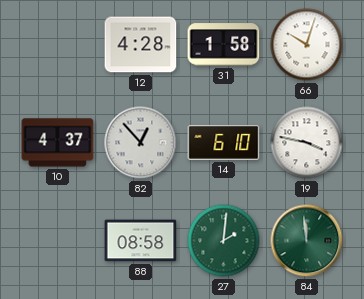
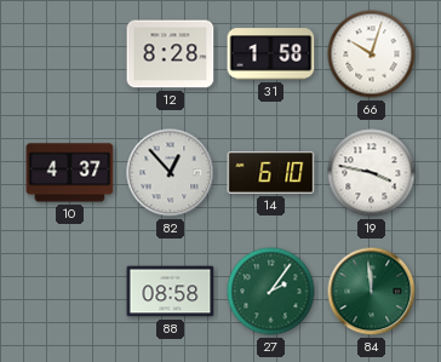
12: 4:28 -> 8:28
27: 2:01 -> 2:06
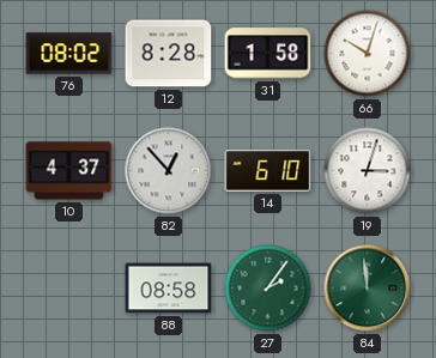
76: none -> 08:02
19: 3:47 -> 3:03
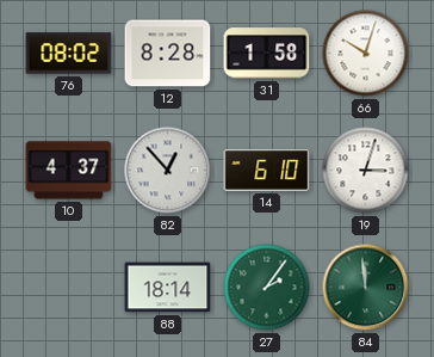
88: 08:58 -> 18:14
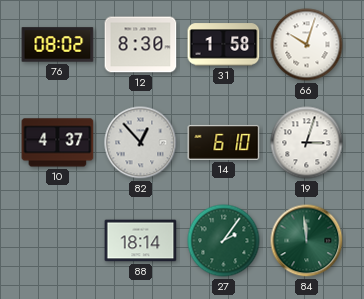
12: 8:28 -> 8:30
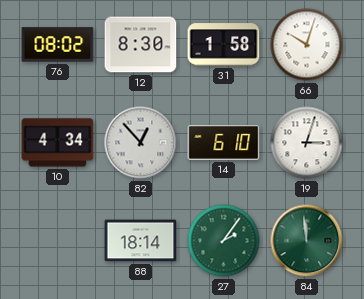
10: 4:37 -> 4:34
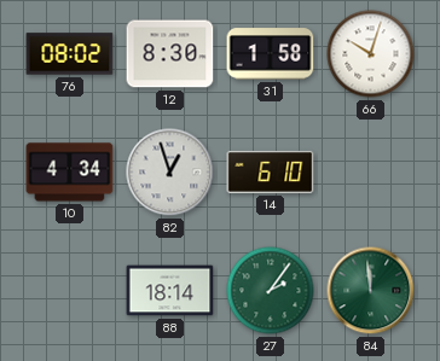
82: 12:53 -> 12:57
19: 3:03 -> none
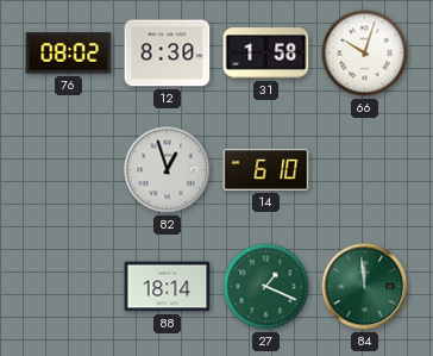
10: 4:34 -> none
27: 2:06 -> 1:19
